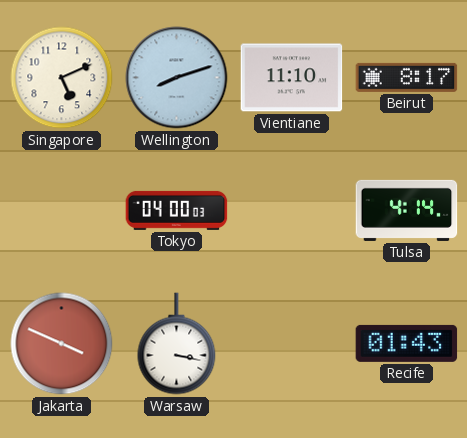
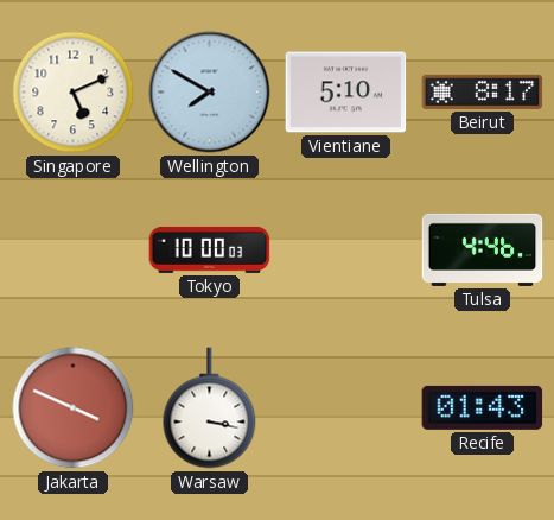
Wellington: 8:12 -> 7:50
Vientiane: 11:10 -> 5:10
Tokyo: 04:00 -> 10:00
Tulsa: 4:14 -> 4:46
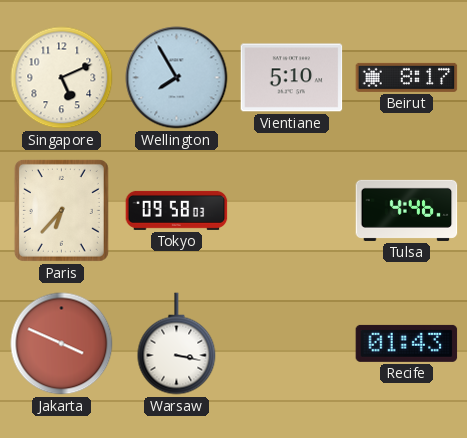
Wellington: 7:50 -> 7:55
Paris: none -> 6:37
Tokyo: 10:00 -> 09:58
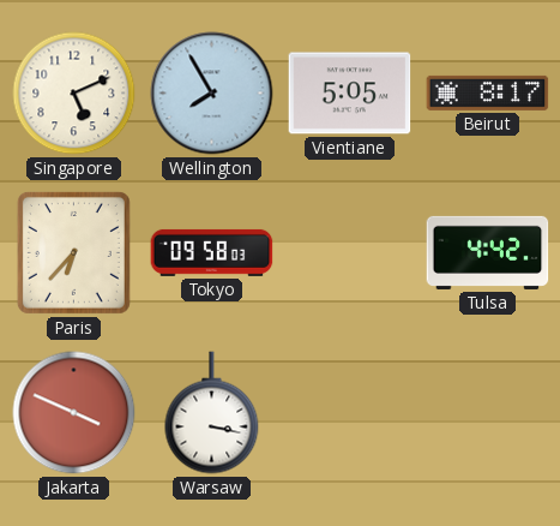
Vientiane: 5:10 -> 5:05
Tulsa: 4:46 -> 4:42
Recife: 01:43 -> none
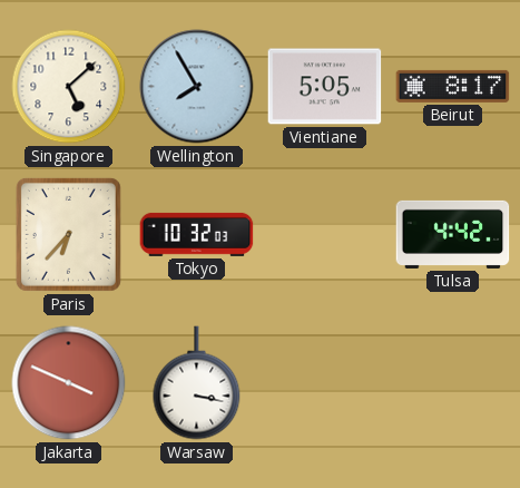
Singapore: 5:11 -> 5:08
Tokyo: 09:58 -> 10:32
